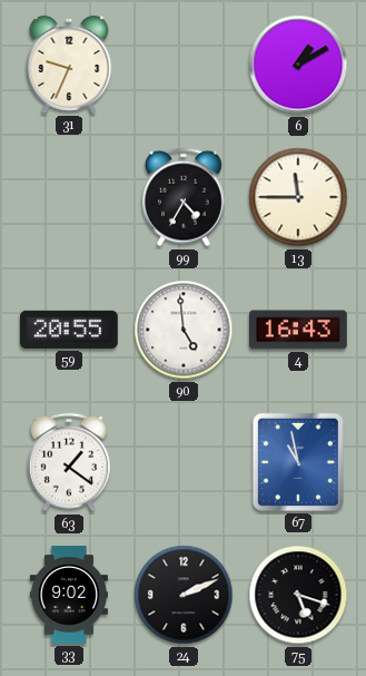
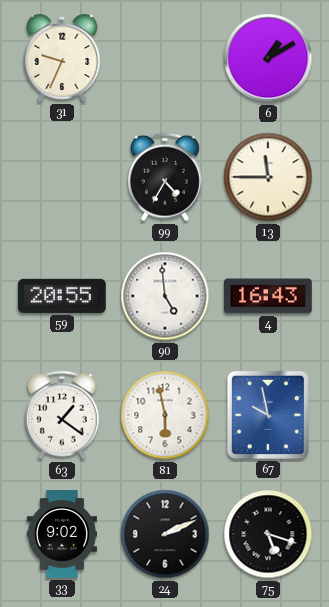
81: none -> 5:58
67: 10:58 -> 9:58
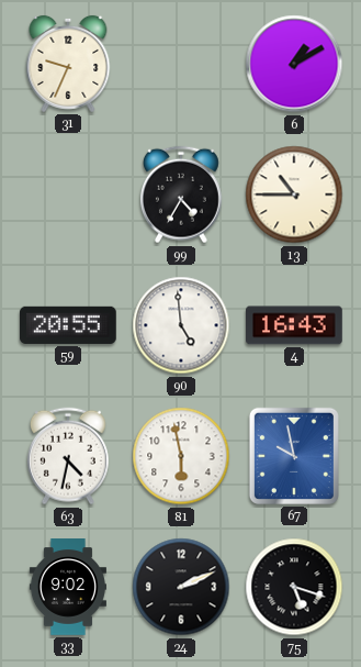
13: 11:45 -> 10:45
63: 1:21 -> 4:32
